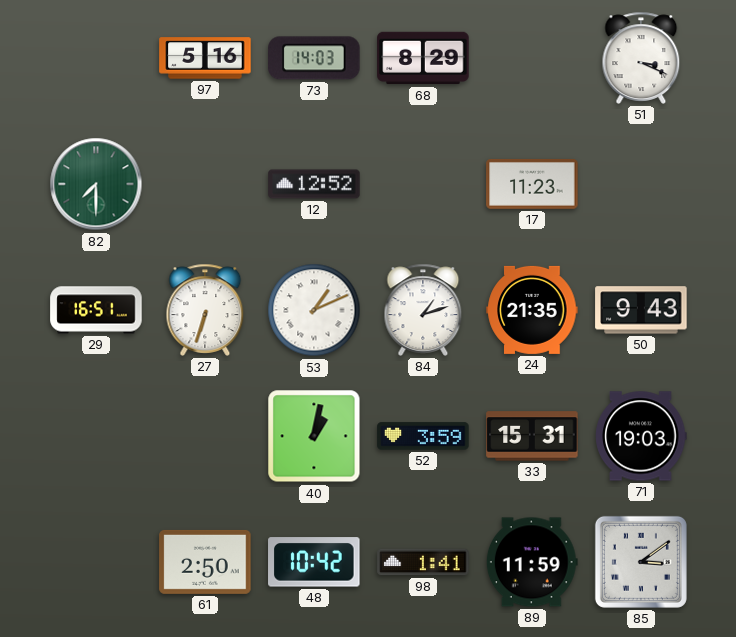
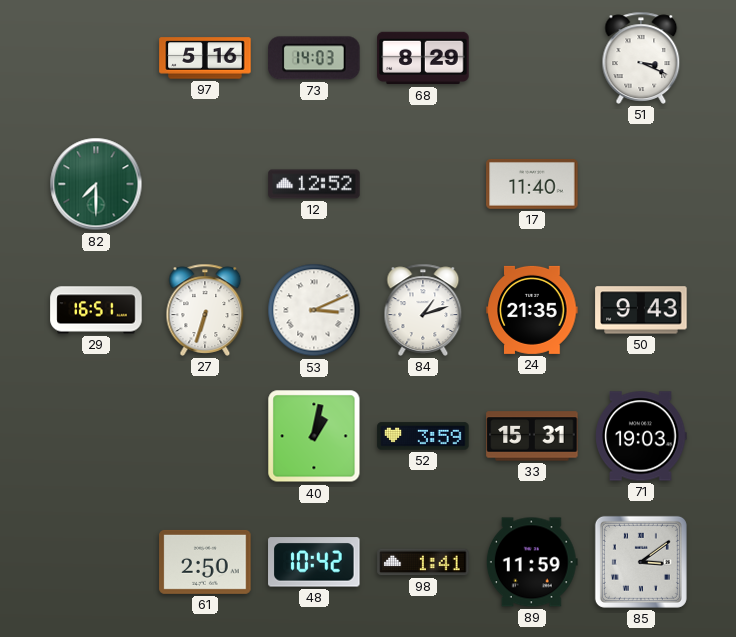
17: 11:23 -> 11:40
53: 1:11 -> 3:11
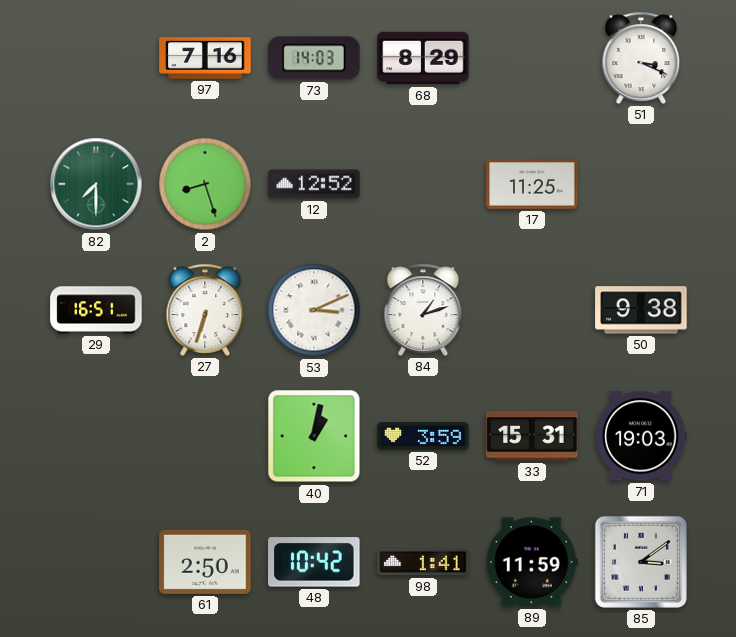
97: 5:16 -> 7:16
2: none -> 8:27
17: 11:40 -> 11:25
24: 21:35 -> none
50: 9:43 -> 9:38
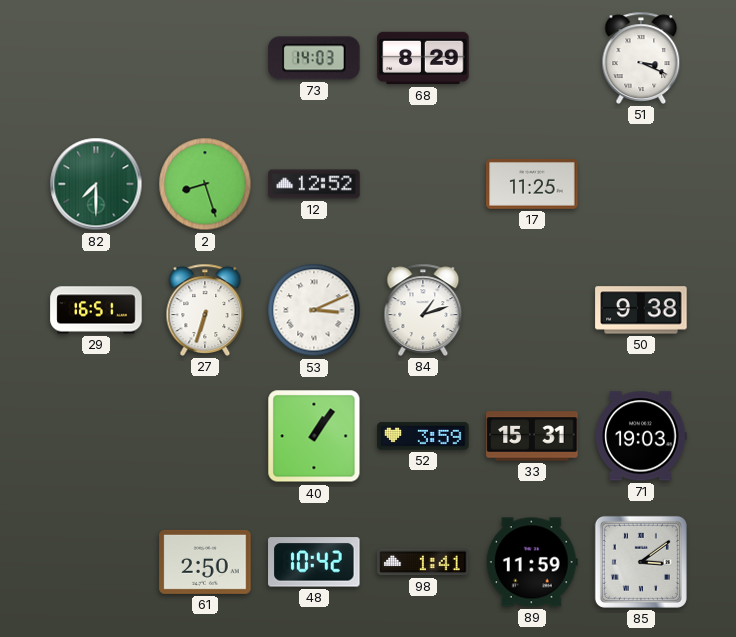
97: 7:16 -> none
40: 1:02 -> 1:06
